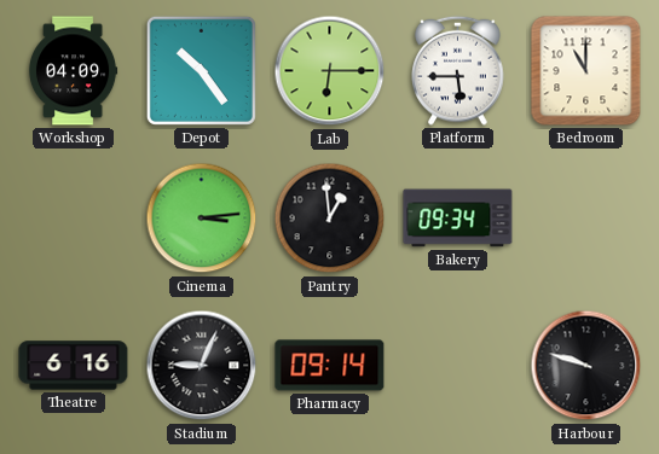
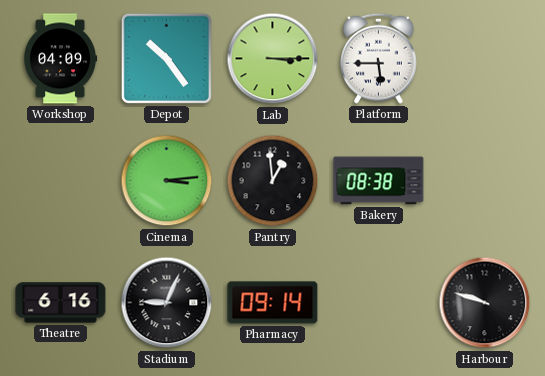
Lab: 6:15 -> 3:15
Bedroom: 11:00 -> none
Bakery: 09:34 -> 08:38
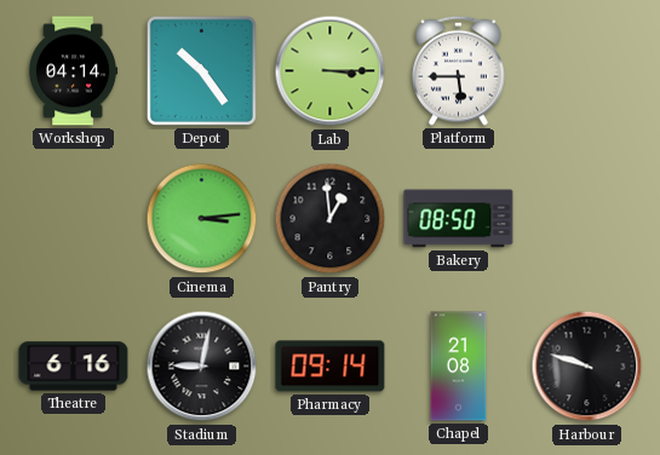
Workshop: 04:09 -> 04:14
Bakery: 08:38 -> 08:50
Stadium: 9:04 -> 9:02
Chapel: none -> 21:08
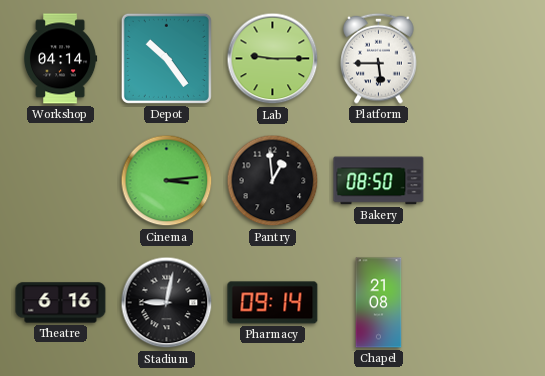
Lab: 3:15 -> 9:15
Harbour: 9:48 -> none
